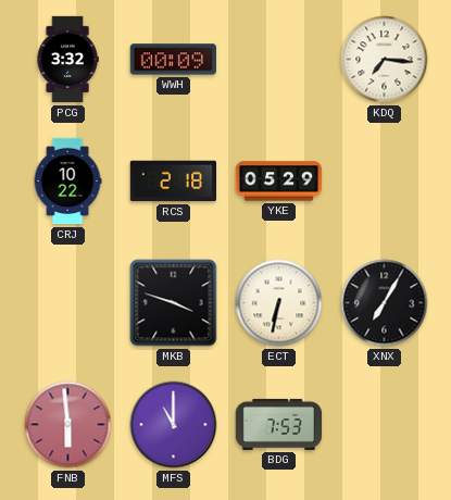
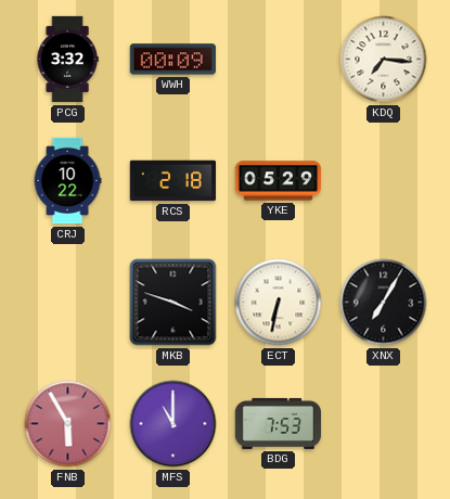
FNB: 5:59 -> 5:55
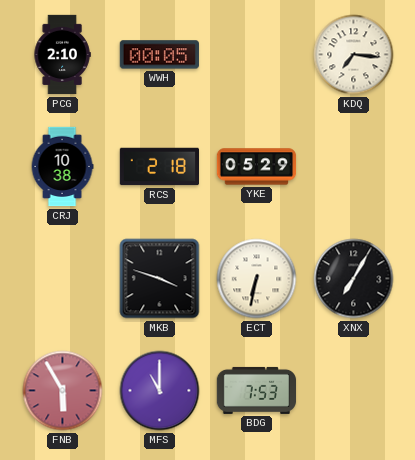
PCG: 3:32 -> 2:10
WWH: 00:09 -> 00:05
CRJ: 10:22 -> 10:38
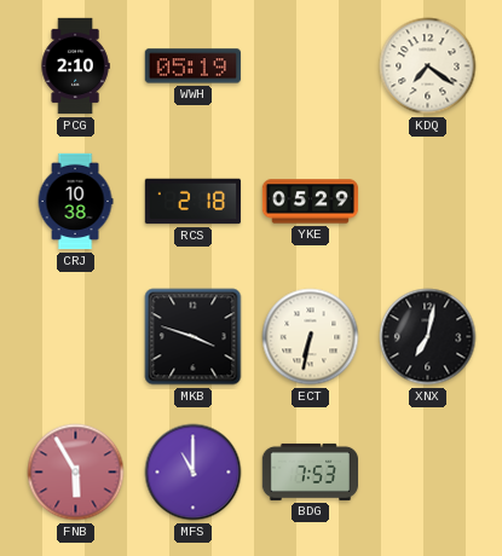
WWH: 00:05 -> 05:19
KDQ: 7:16 -> 7:21
XNX: 7:05 -> 7:02
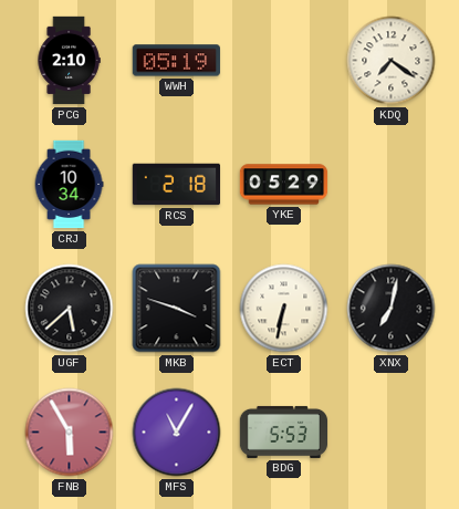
CRJ: 10:38 -> 10:34
UGF: none -> 5:38
MFS: 11:00 -> 11:05
BDG: 7:53 -> 5:53
